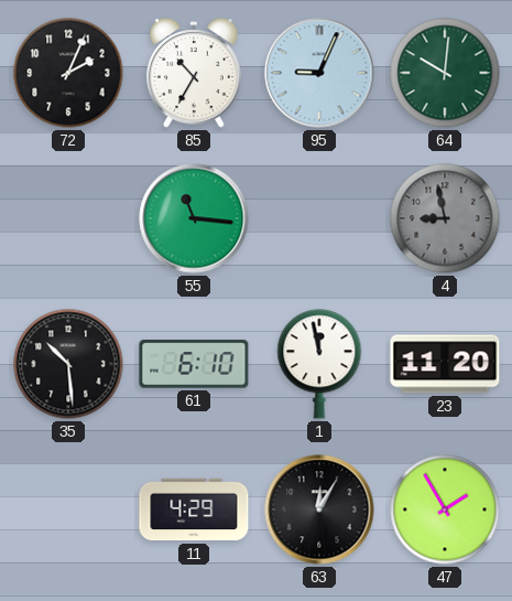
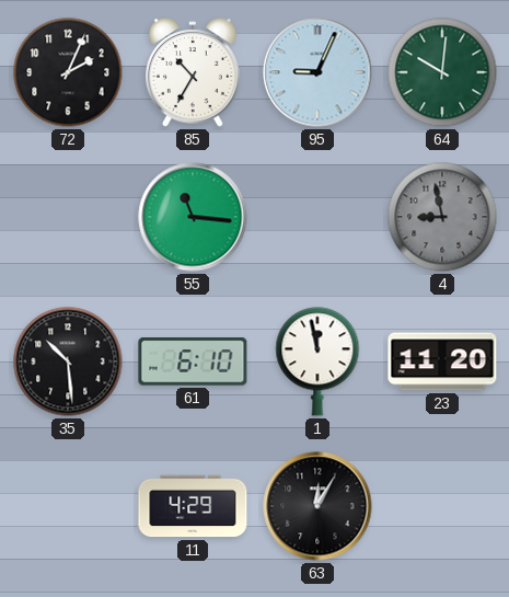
47: 1:55 -> none
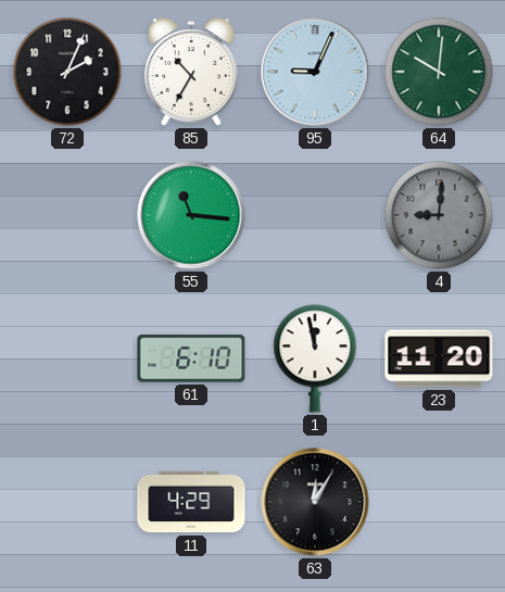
4: 8:58 -> 9:01
35: 10:29 -> none
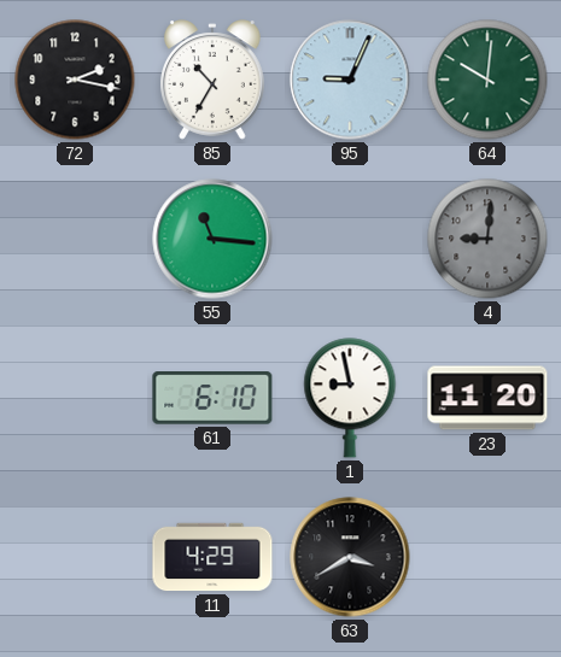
72: 2:04 -> 2:17
1: 11:58 -> 8:58
63: 12:05 -> 3:40
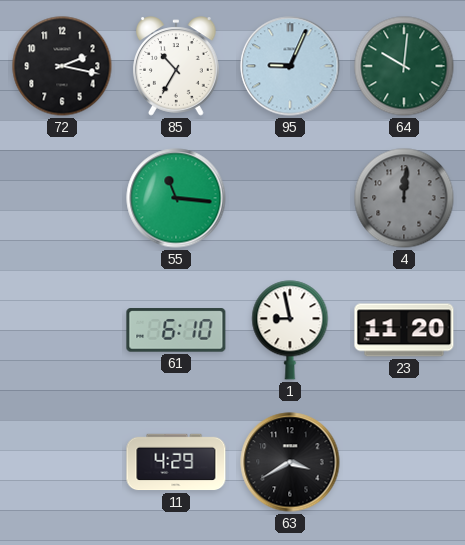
4: 9:01 -> 12:01
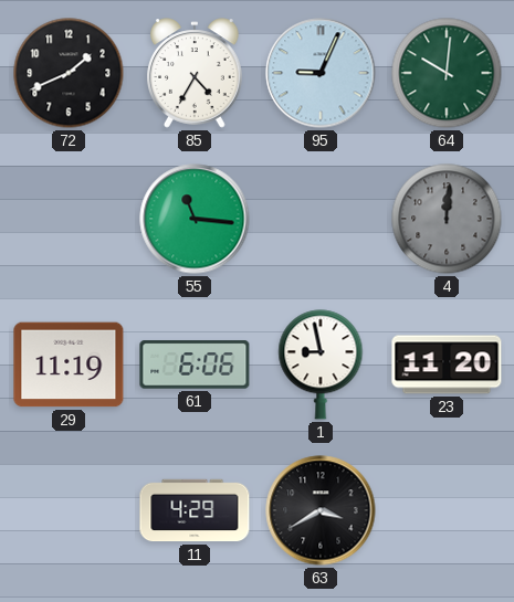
72: 2:17 -> 1:41
85: 10:35 -> 4:35
29: none -> 11:19
61: 6:10 -> 6:06
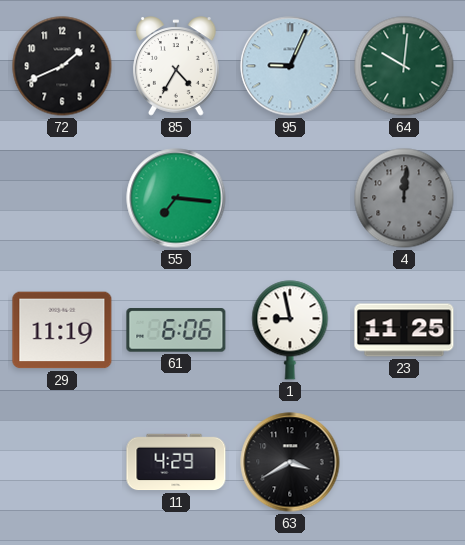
55: 11:16 -> 7:16
23: 11:20 -> 11:25
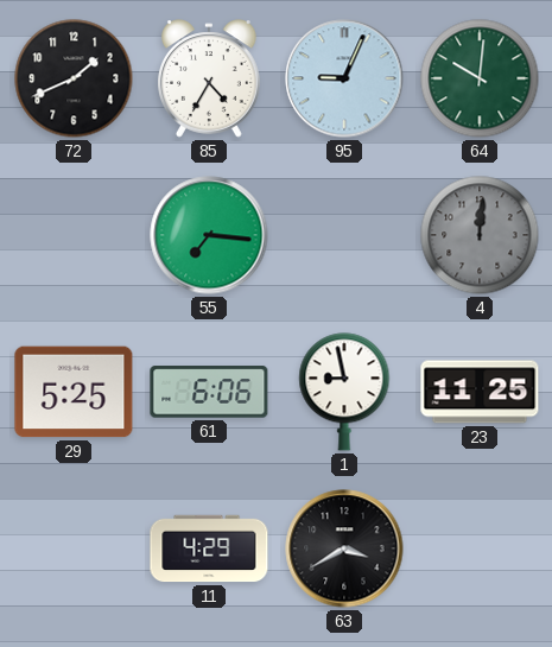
29: 11:19 -> 5:25
